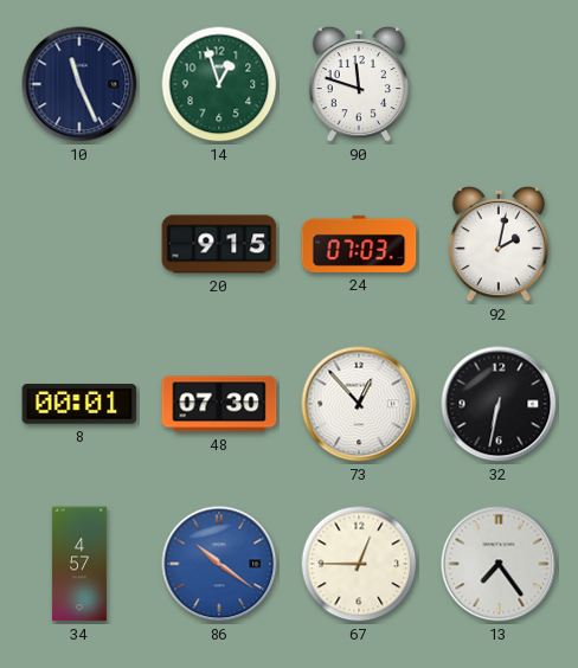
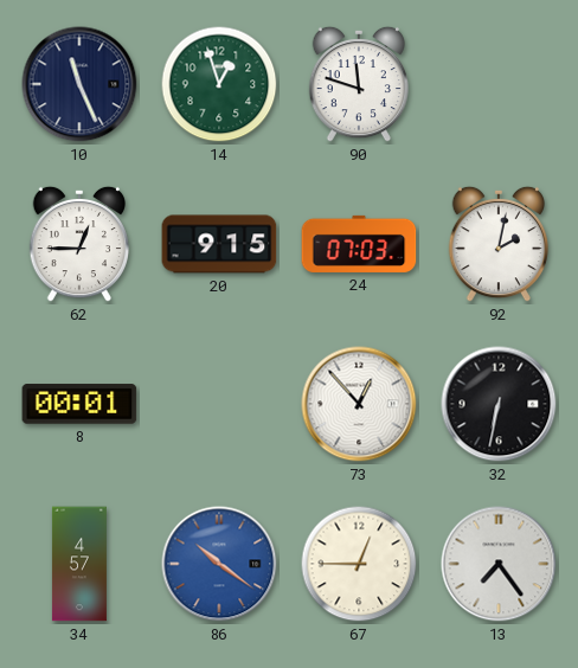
62: none -> 12:45
48: 07:30 -> none
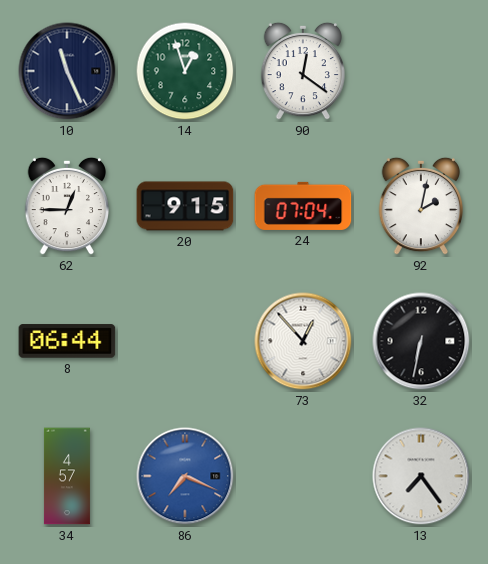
90: 11:48 -> 12:21
24: 07:03 -> 07:04
8: 00:01 -> 06:44
86: 10:21 -> 7:19
67: 12:45 -> none
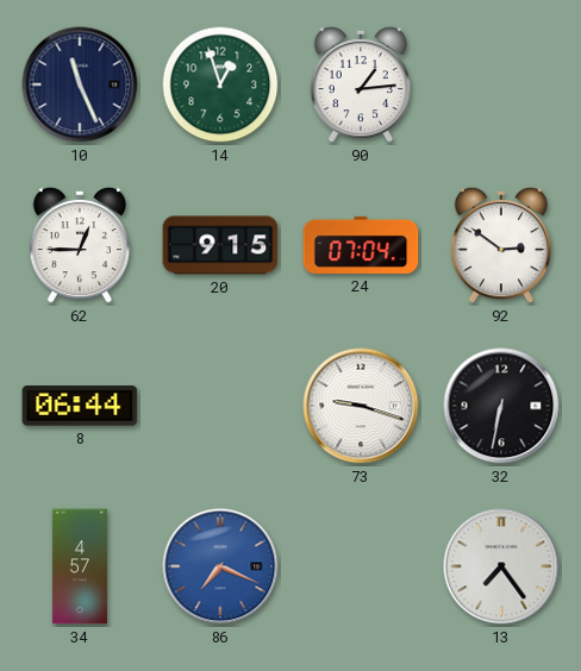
90: 12:21 -> 1:14
92: 2:02 -> 2:51
73: 12:53 -> 9:18
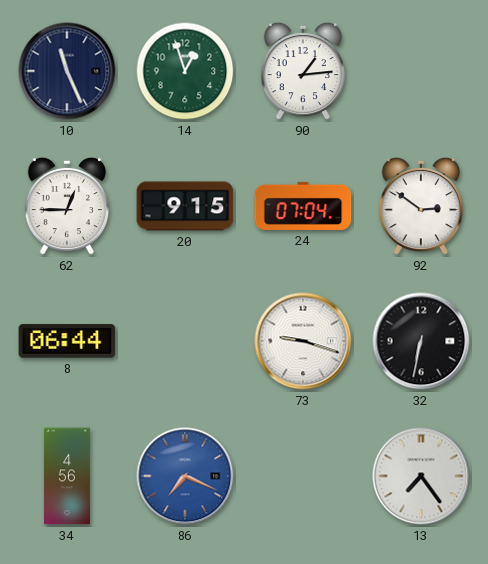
34: 4:57 -> 4:56
